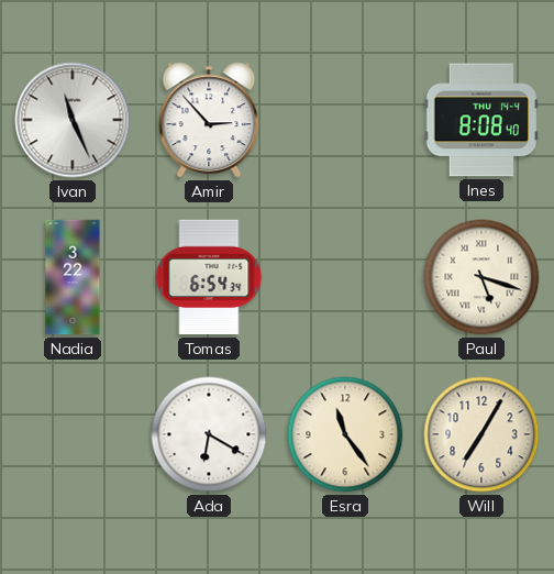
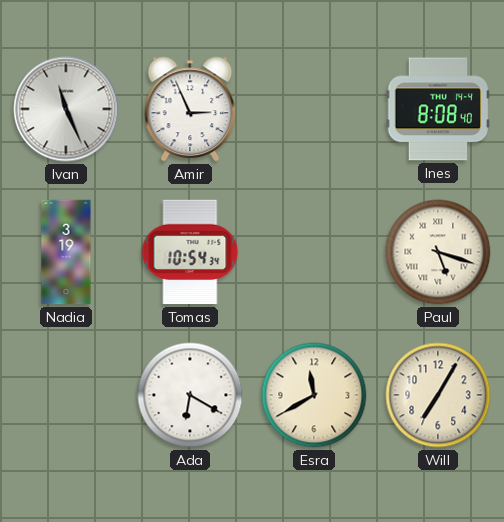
Amir: 2:53 -> 2:56
Nadia: 3:22 -> 3:19
Tomas: 6:54 -> 10:54
Esra: 11:24 -> 11:40
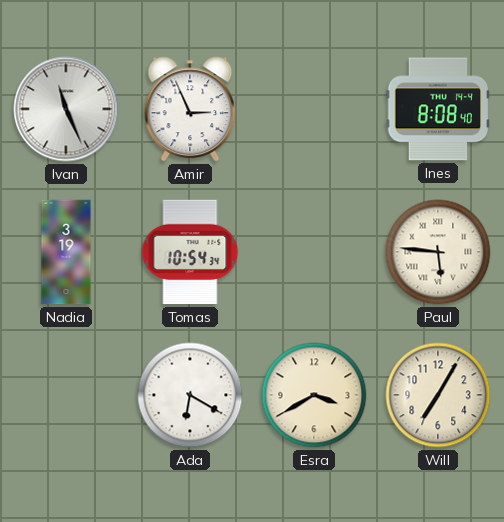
Paul: 5:18 -> 5:46
Esra: 11:40 -> 3:40
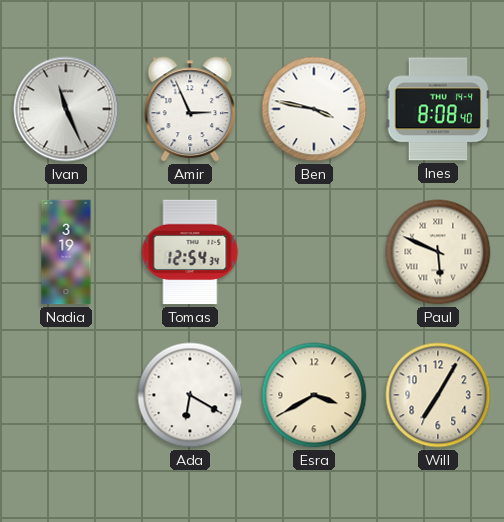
Ben: none -> 3:47
Tomas: 10:54 -> 12:54
Paul: 5:46 -> 5:49
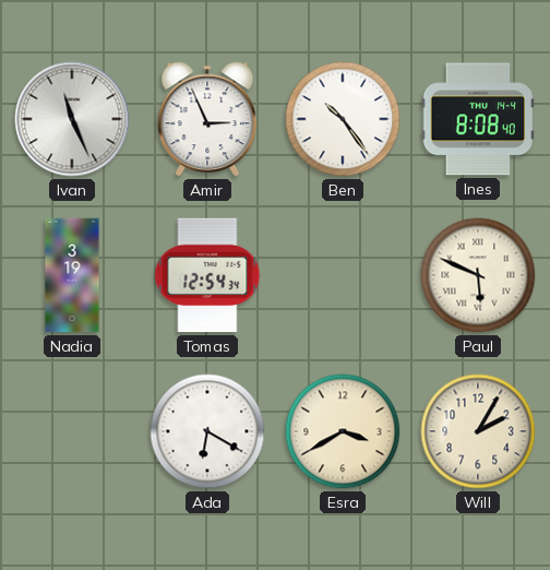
Ben: 3:47 -> 10:24
Will: 7:05 -> 2:05
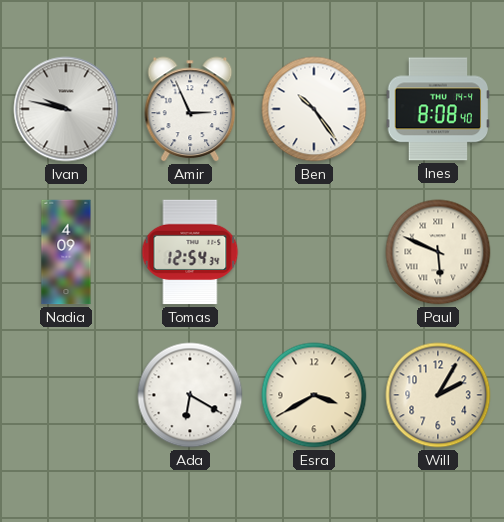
Ivan: 11:26 -> 9:47
Nadia: 3:19 -> 4:09
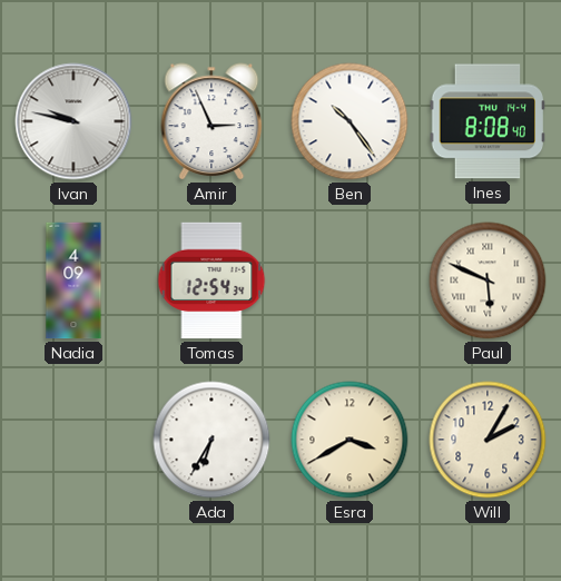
Ada: 6:20 -> 6:35
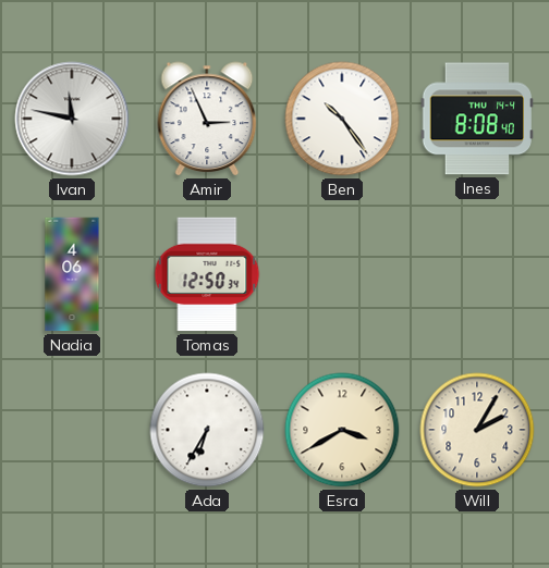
Ivan: 9:47 -> 11:47
Nadia: 4:09 -> 4:06
Tomas: 12:54 -> 12:50
Paul: 5:49 -> none
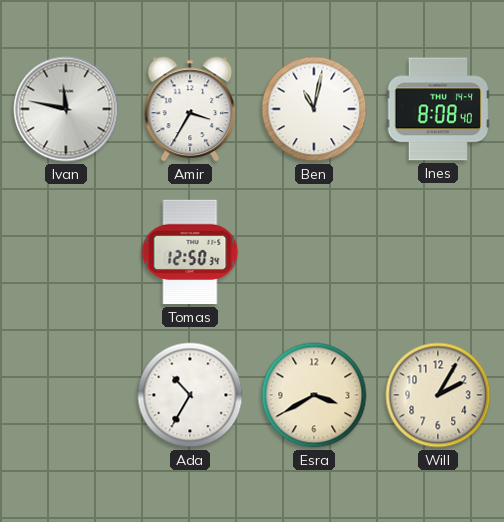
Amir: 2:56 -> 3:35
Ben: 10:24 -> 11:02
Nadia: 4:06 -> none
Ada: 6:35 -> 10:35
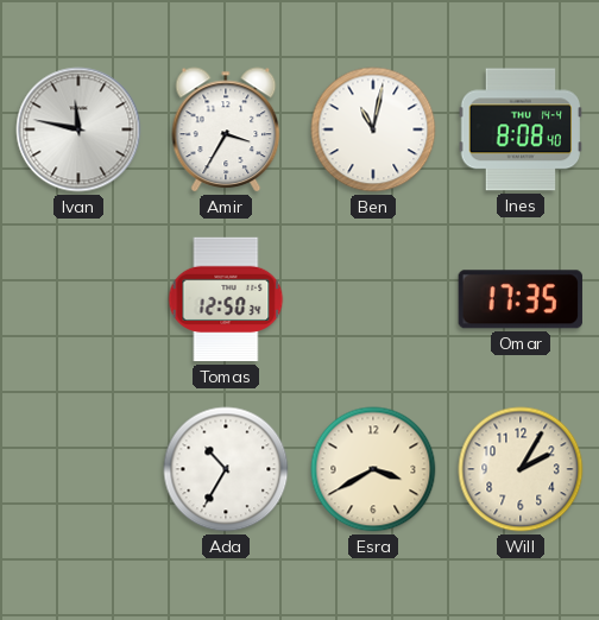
Omar: none -> 17:35
